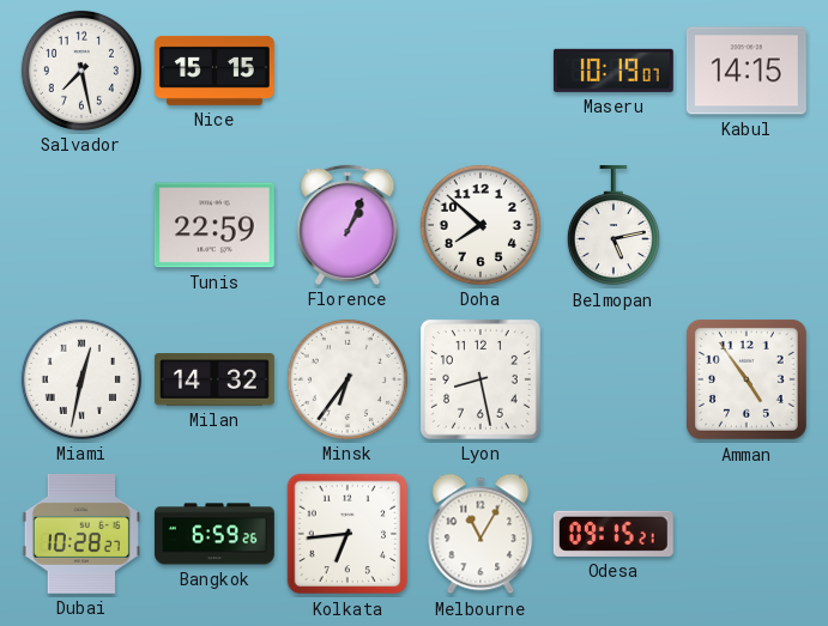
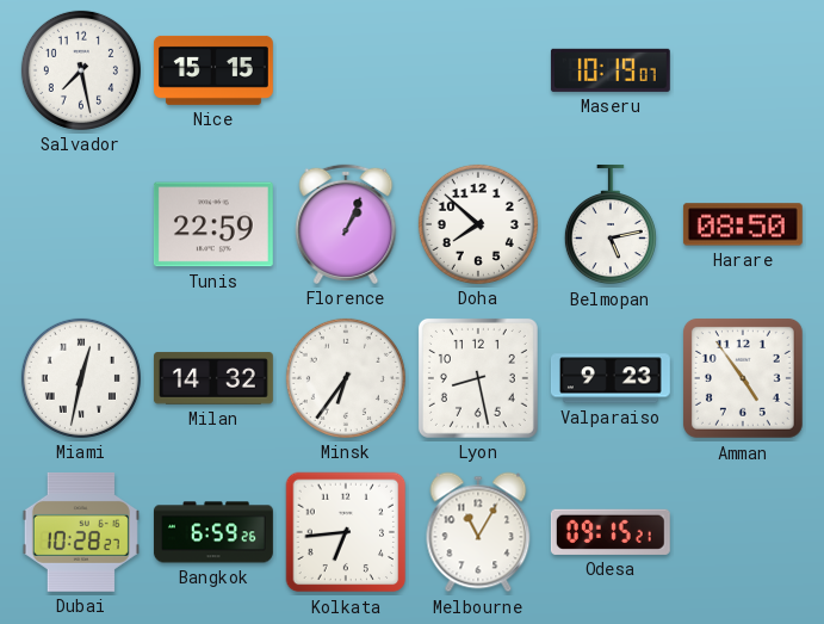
Kabul: 14:15 -> none
Harare: none -> 08:50
Valparaiso: none -> 9:23
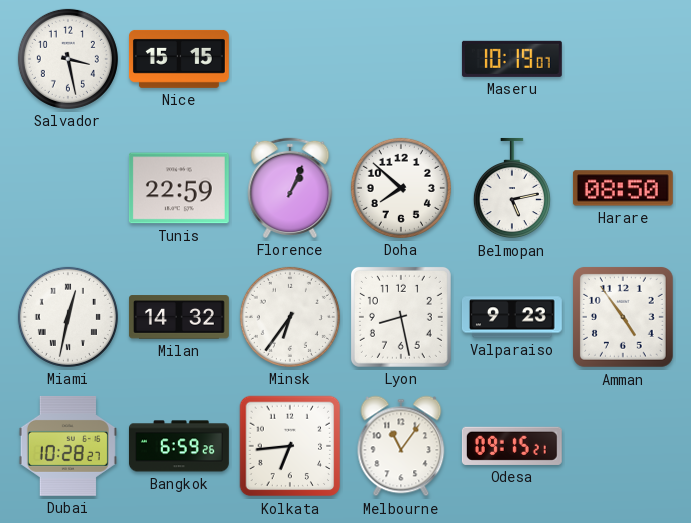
Salvador: 7:28 -> 3:28
Melbourne: 11:05 -> 11:06
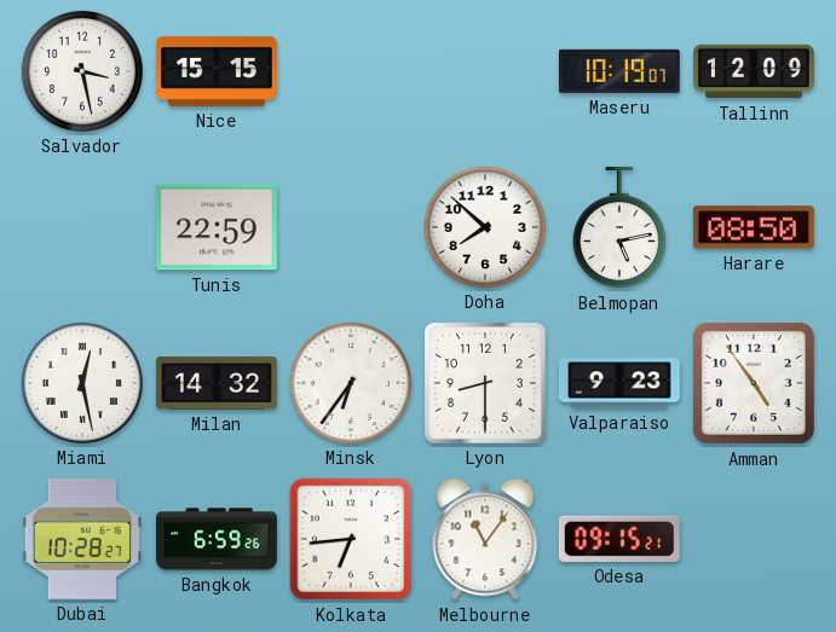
Tallinn: none -> 12:09
Florence: 1:04 -> none
Miami: 12:32 -> 12:28
Lyon: 8:28 -> 8:30
